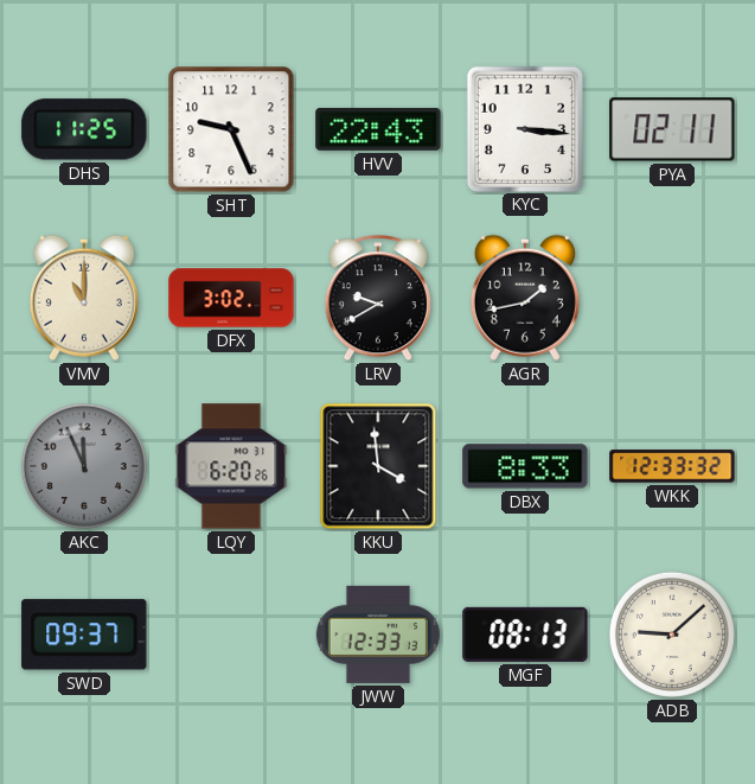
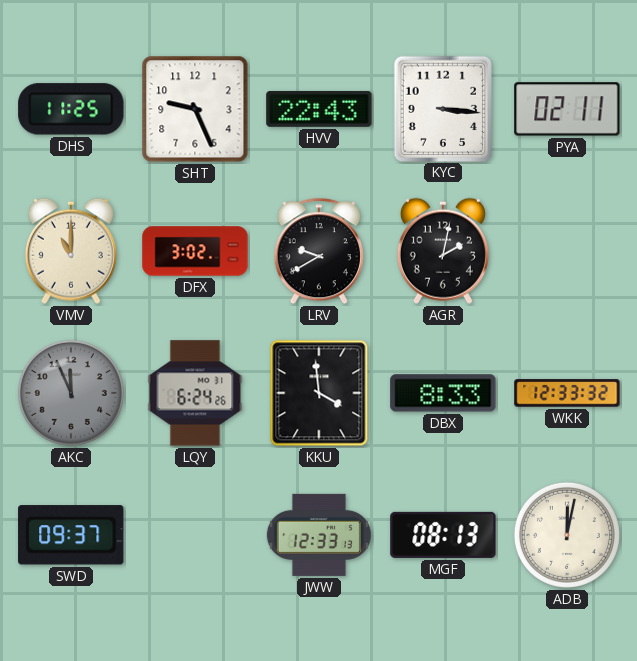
AGR: 1:43 -> 2:02
LQY: 6:20 -> 6:24
ADB: 9:08 -> 12:02
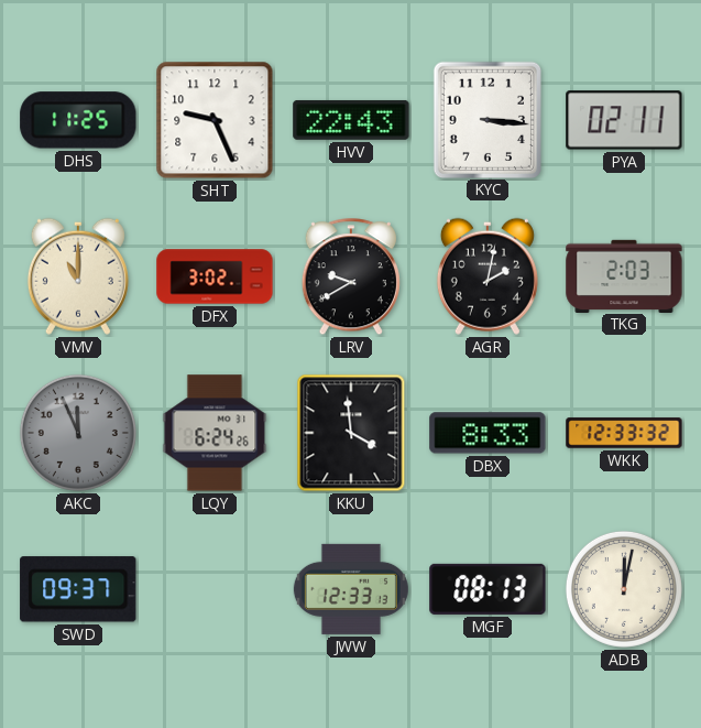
TKG: none -> 2:03
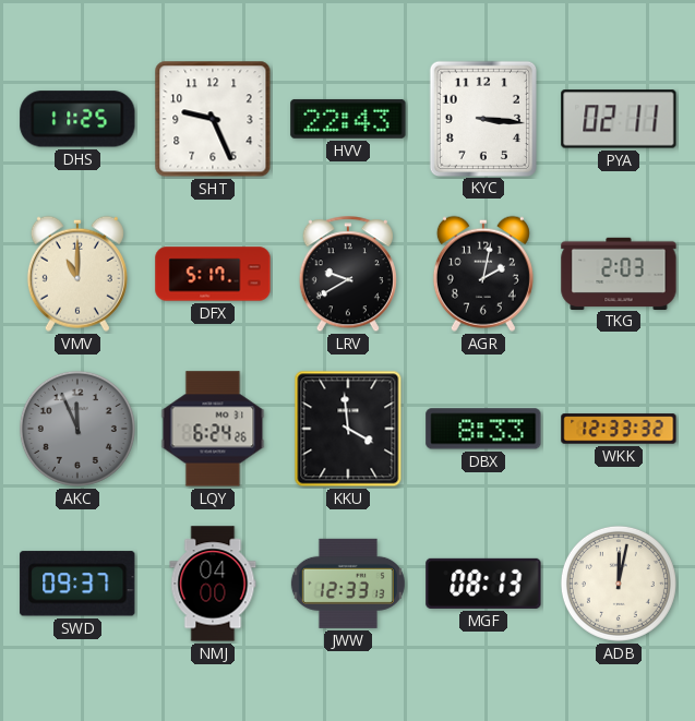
DFX: 3:02 -> 5:17
NMJ: none -> 04:00
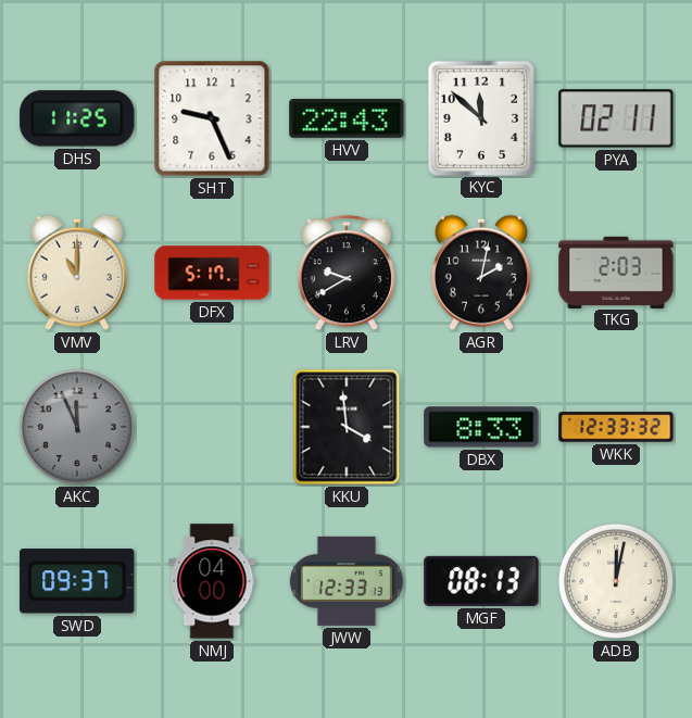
KYC: 3:16 -> 11:52
LQY: 6:24 -> none
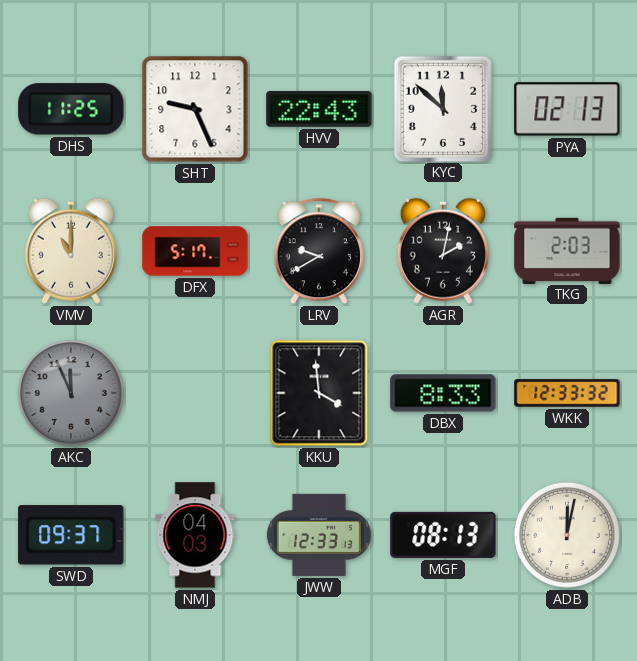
PYA: 02:11 -> 02:13
NMJ: 04:00 -> 04:03
